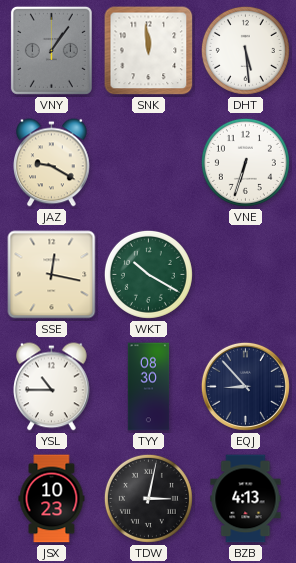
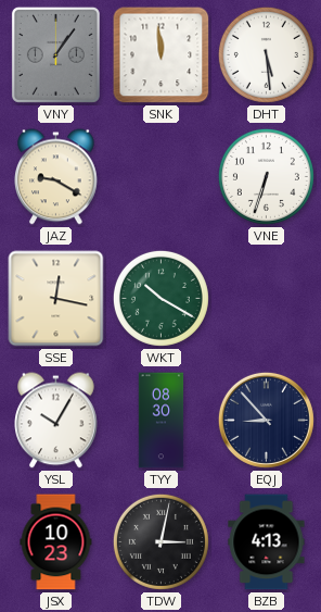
YSL: 10:45 -> 10:05
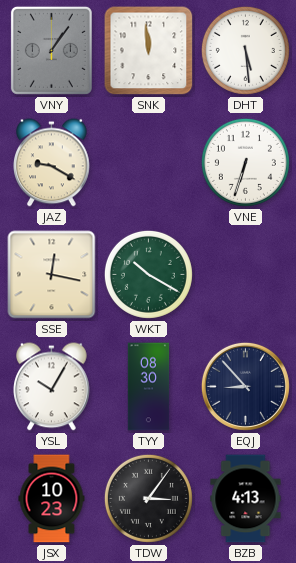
TDW: 3:02 -> 3:06
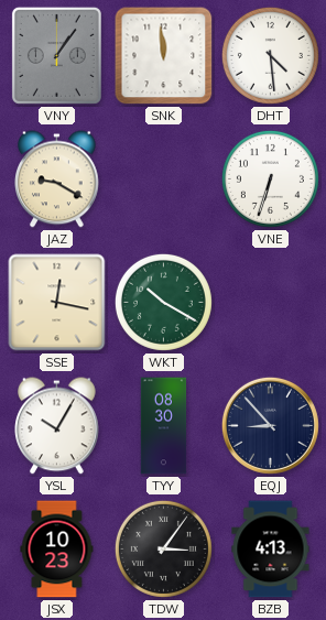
DHT: 5:29 -> 4:29
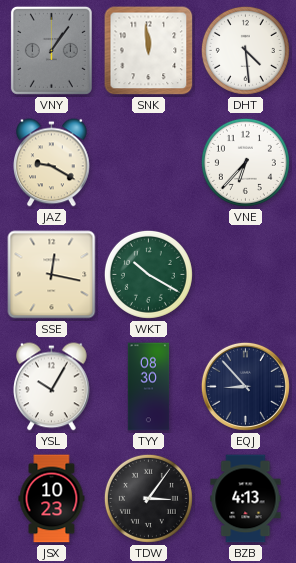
VNE: 6:33 -> 6:37
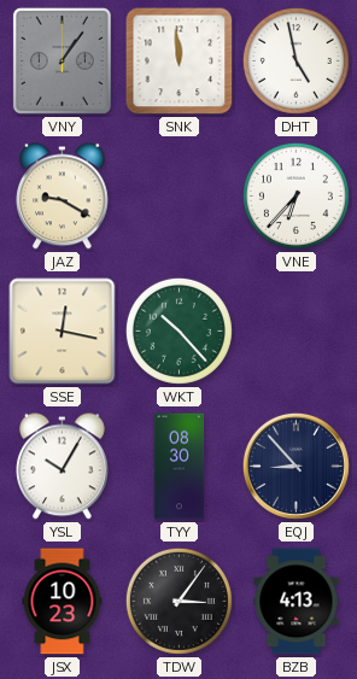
DHT: 4:29 -> 4:58
WKT: 10:20 -> 10:23
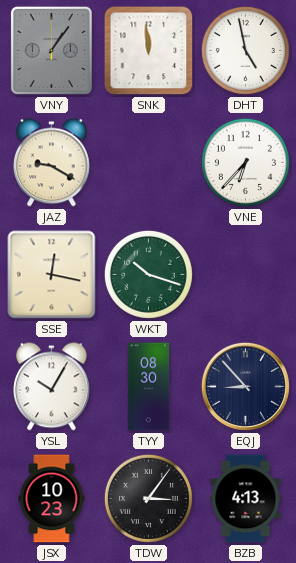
WKT: 10:23 -> 10:18
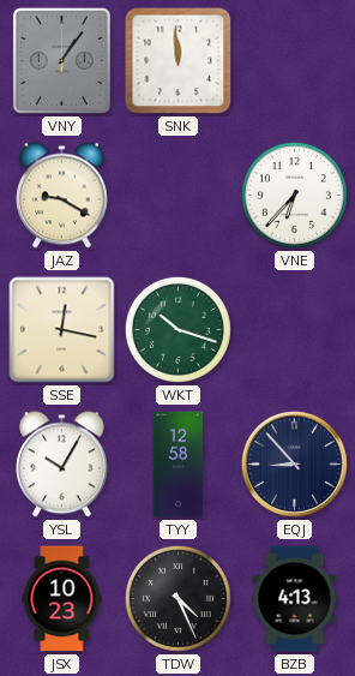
DHT: 4:58 -> none
TYY: 08:30 -> 12:58
TDW: 3:06 -> 4:26
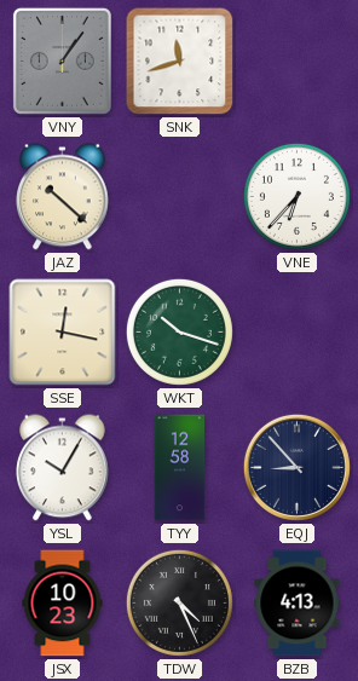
SNK: 11:59 -> 11:42
JAZ: 9:20 -> 10:22
